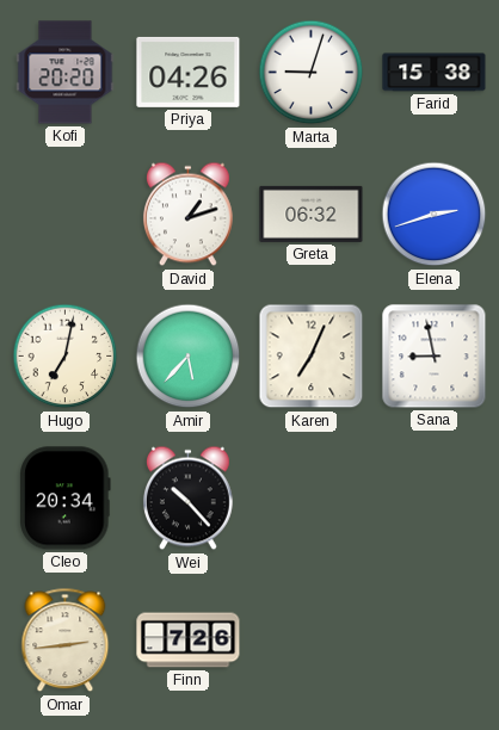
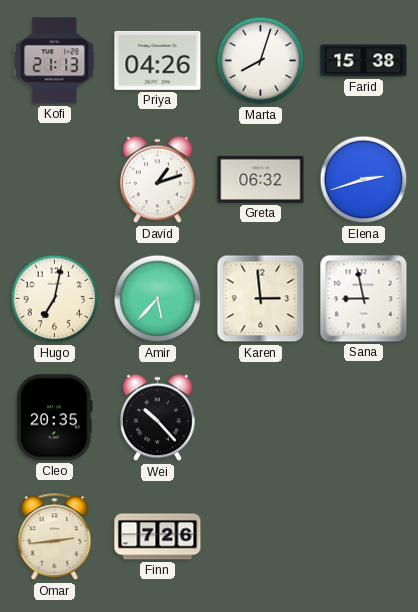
Kofi: 20:20 -> 21:13
Marta: 9:03 -> 8:03
Karen: 7:04 -> 2:59
Cleo: 20:34 -> 20:35
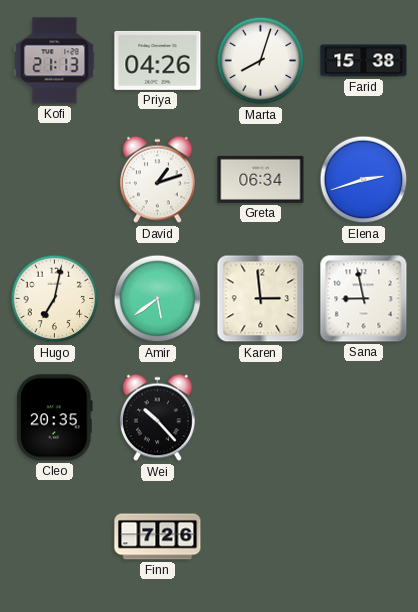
Greta: 06:32 -> 06:34
Amir: 5:37 -> 5:39
Omar: 2:44 -> none
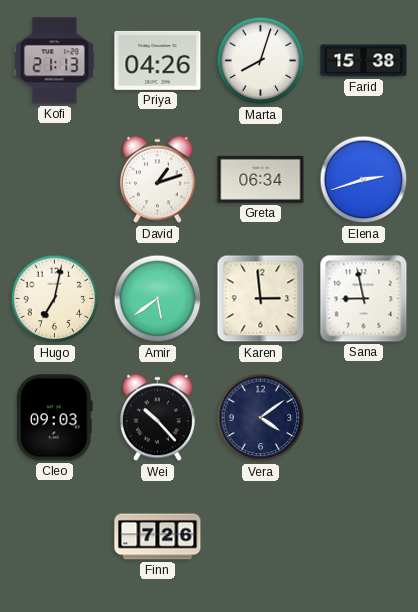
Cleo: 20:35 -> 09:03
Vera: none -> 4:09
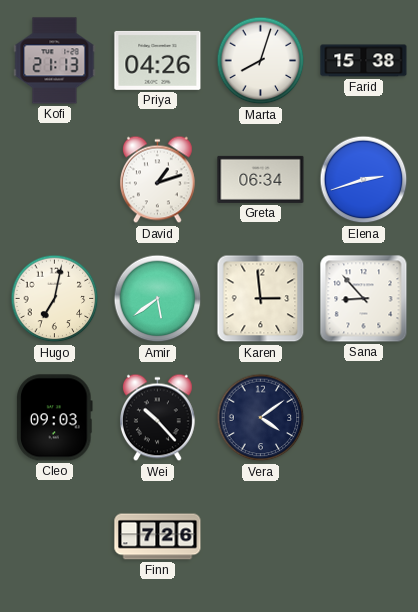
Sana: 8:58 -> 8:53
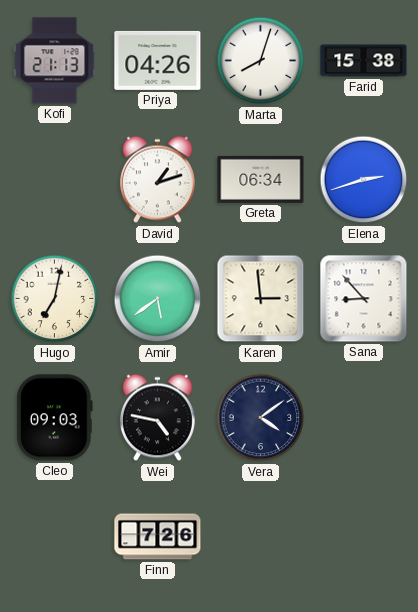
Wei: 10:23 -> 4:47
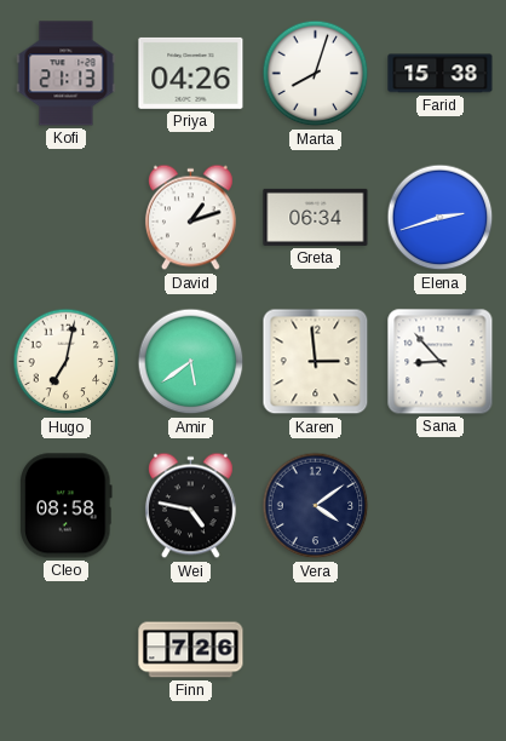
Cleo: 09:03 -> 08:58
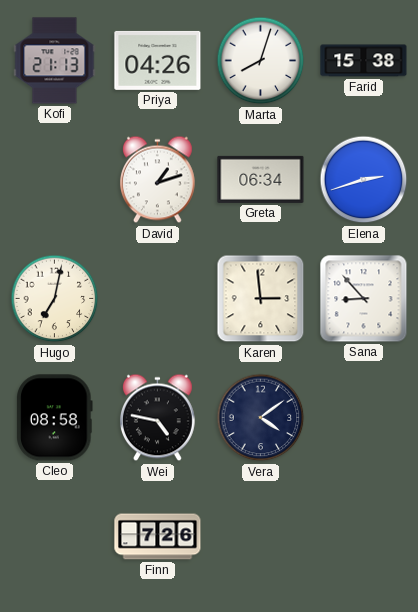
Amir: 5:39 -> none
